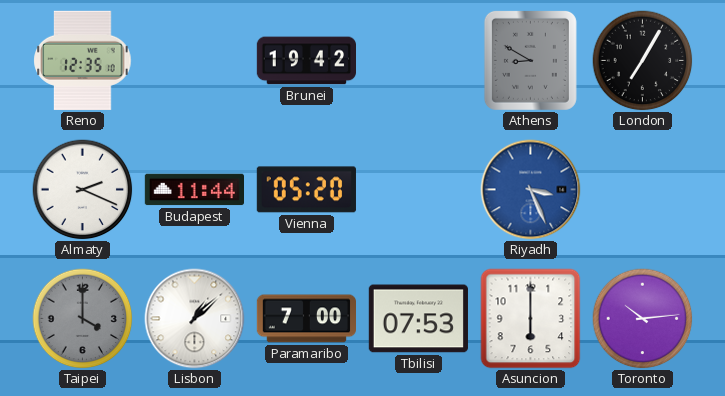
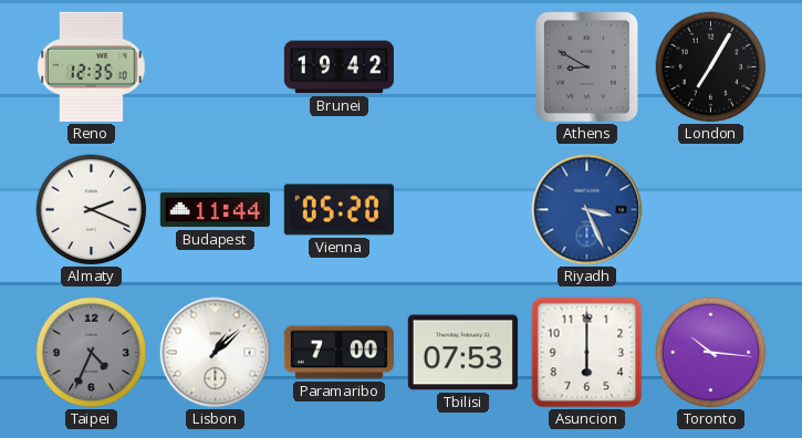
Taipei: 4:00 -> 4:34
Toronto: 10:14 -> 10:16
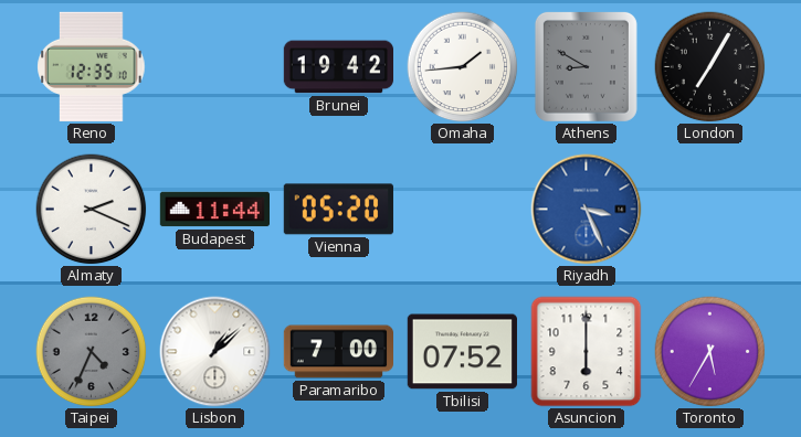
Omaha: none -> 1:44
Tbilisi: 07:53 -> 07:52
Toronto: 10:16 -> 5:35
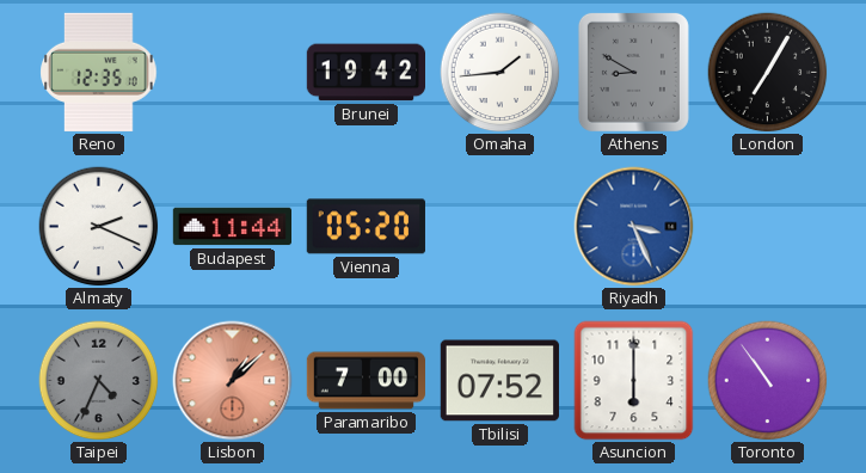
Lisbon dial: white -> salmon
Toronto: 5:35 -> 10:54
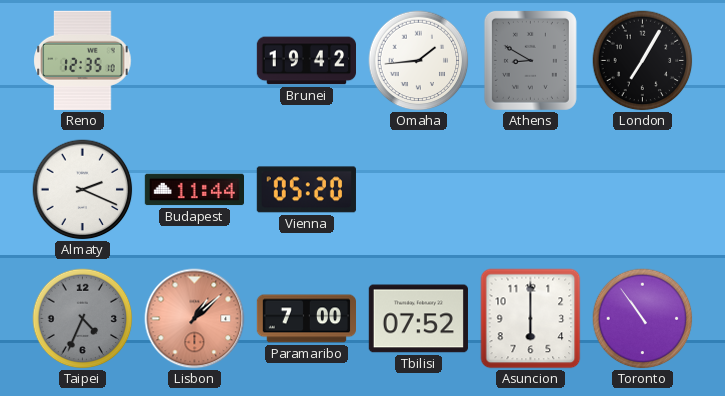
Riyadh: 3:26 -> none
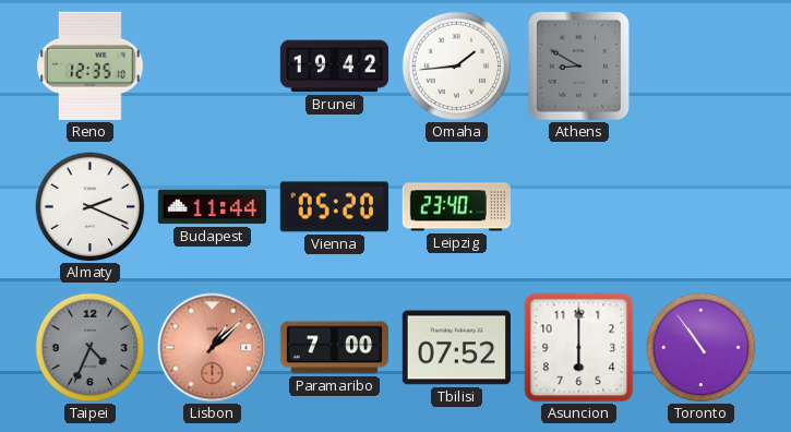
London: 7:05 -> none
Leipzig: none -> 23:40
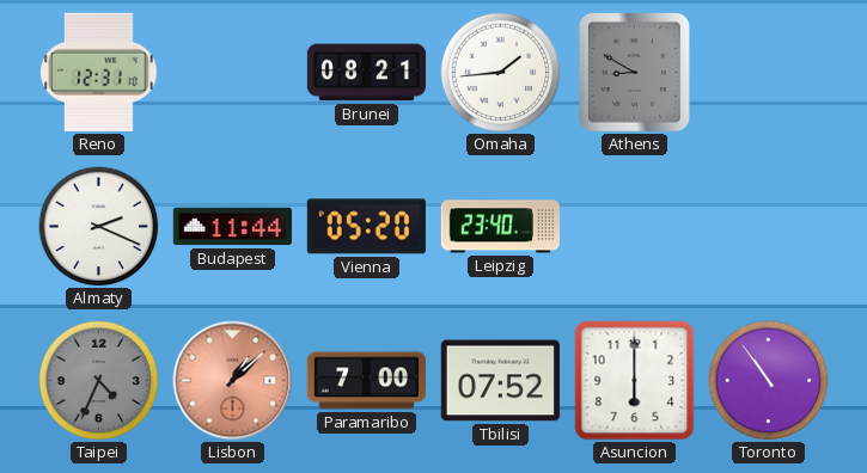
Reno: 12:35 -> 12:31
Brunei: 19:42 -> 08:21
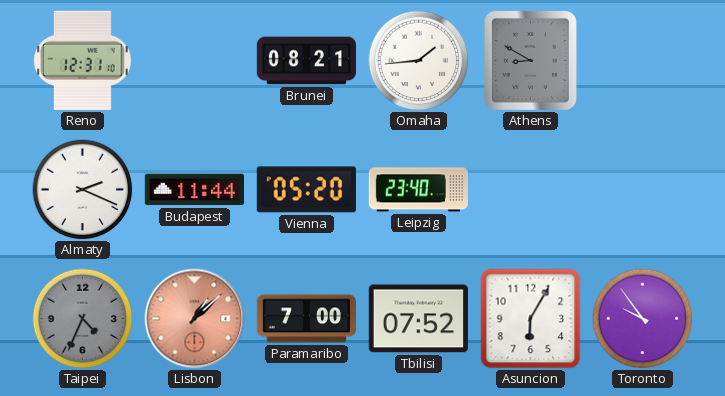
Asuncion: 6:00 -> 6:05
Toronto: 10:54 -> 9:54
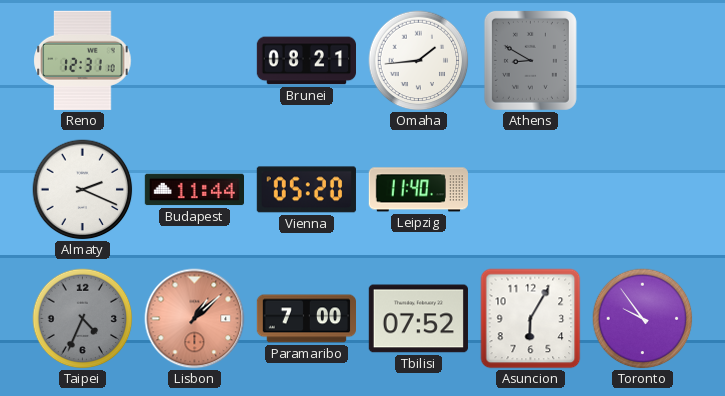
Leipzig: 23:40 -> 11:40
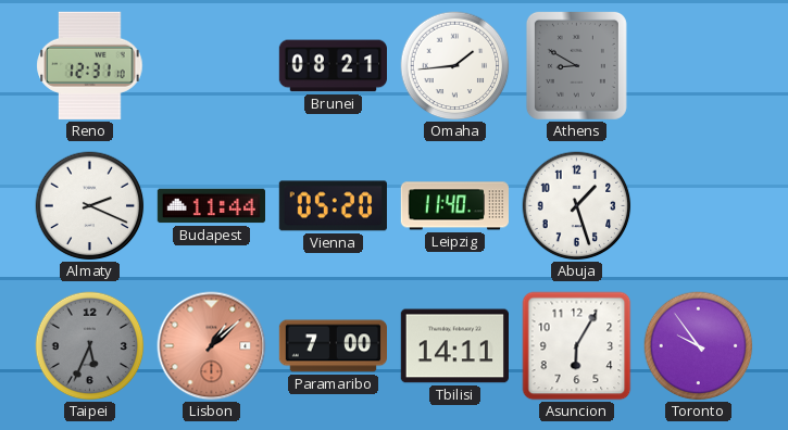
Abuja: none -> 1:27
Taipei: 4:34 -> 5:34
Tbilisi: 07:52 -> 14:11
